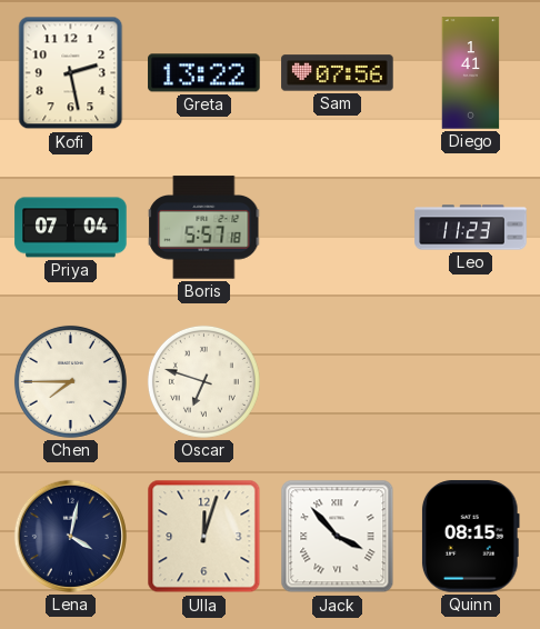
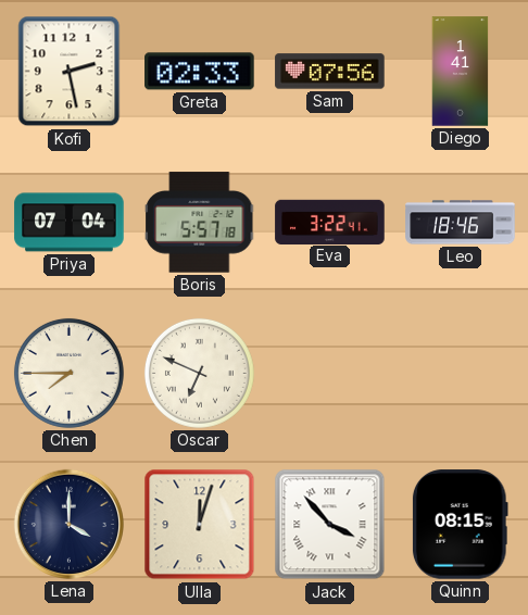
Greta: 13:22 -> 02:33
Eva: none -> 3:22
Leo: 11:23 -> 18:46
Oscar: 6:48 -> 6:49
Lena: 4:02 -> 4:00
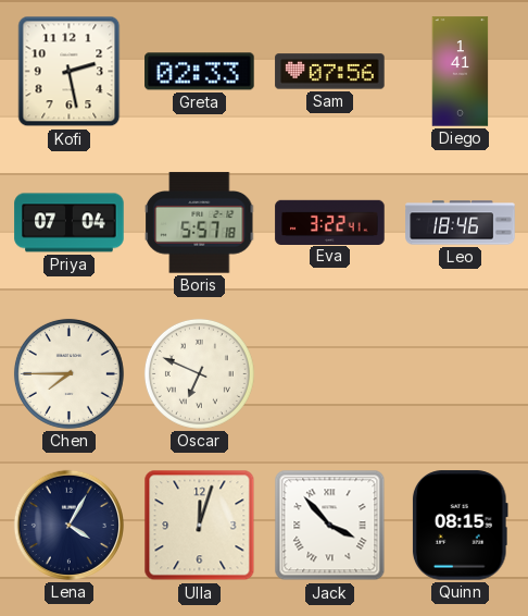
Lena: 4:00 -> 4:05
